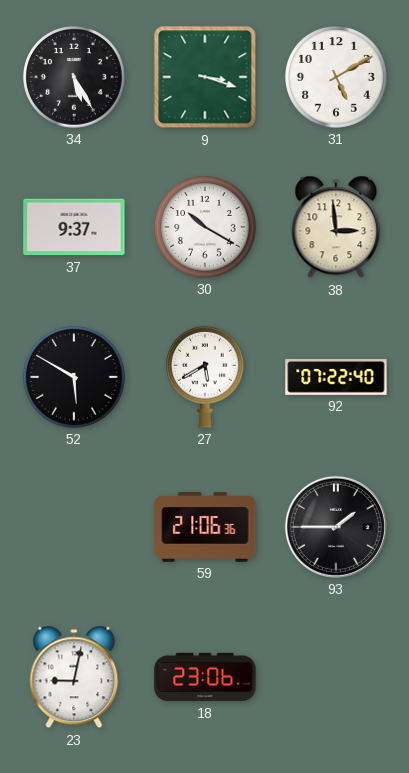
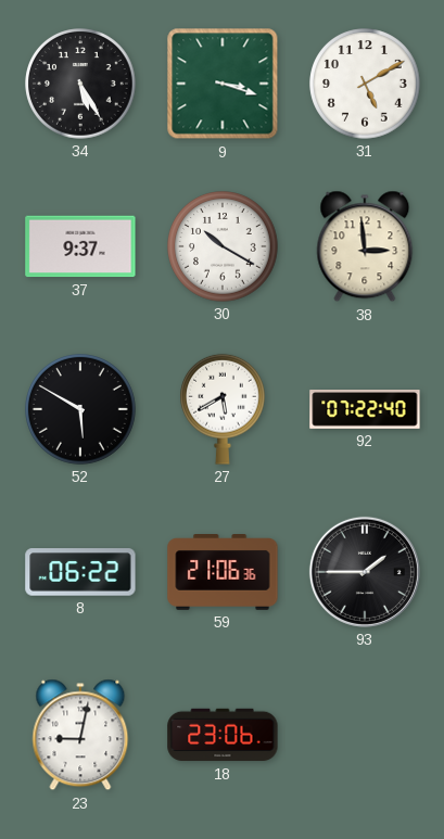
8: none -> 06:22
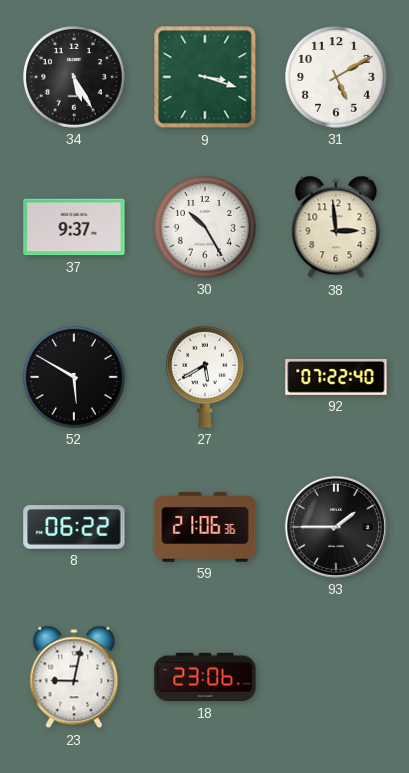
30: 10:20 -> 10:25
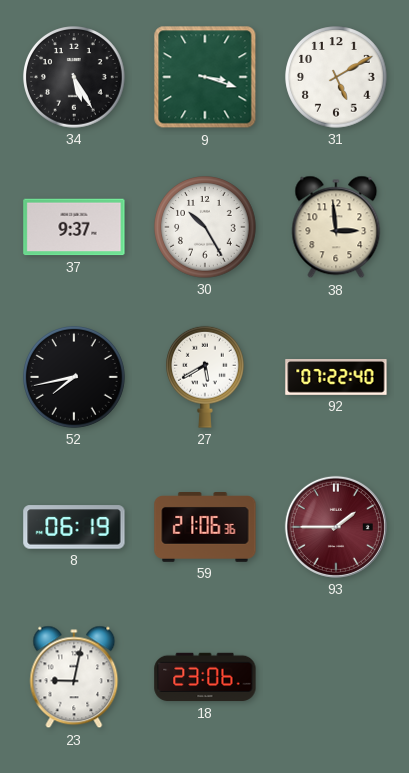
52: 5:50 -> 7:43
8: 06:22 -> 06:19
93 dial: black -> burgundy
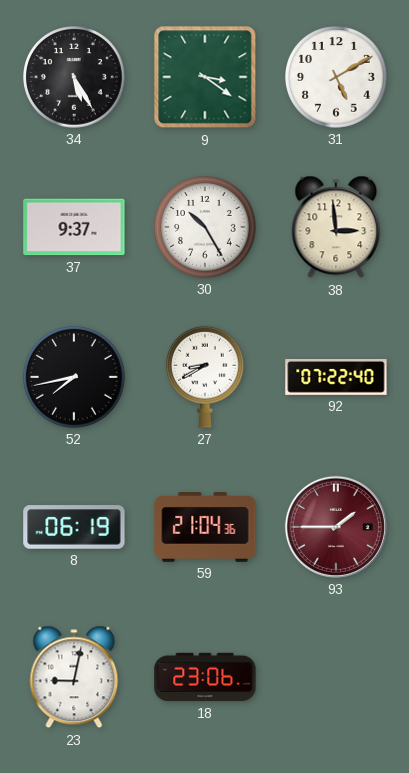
9: 3:18 -> 3:21
27: 5:40 -> 8:40
59: 21:06 -> 21:04
